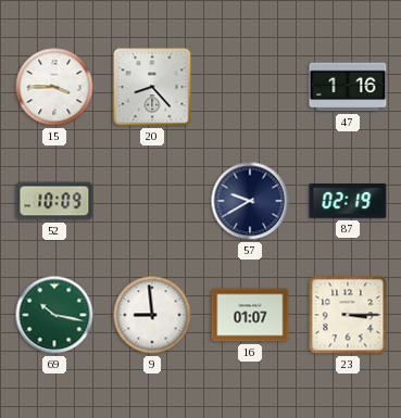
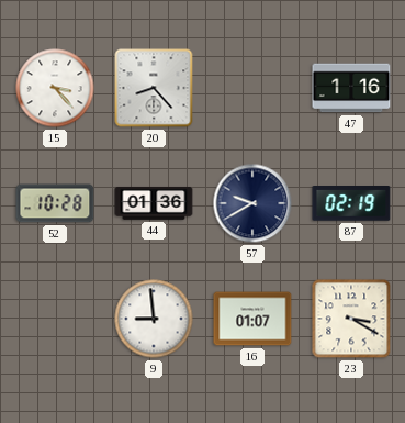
15: 3:45 -> 3:23
52: 10:09 -> 10:28
44: none -> 01:36
69: 10:17 -> none
23: 3:15 -> 3:20
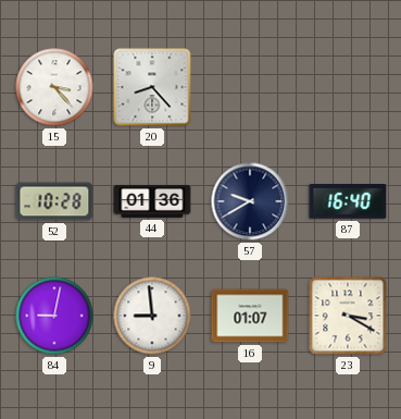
47: 1:16 -> none
87: 02:19 -> 16:40
84: none -> 9:02
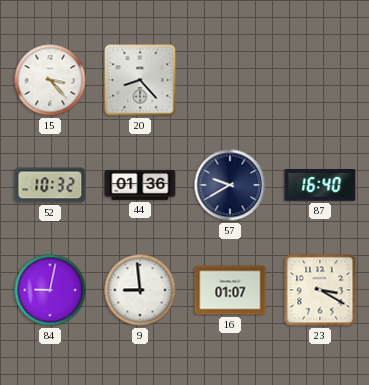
52: 10:28 -> 10:32
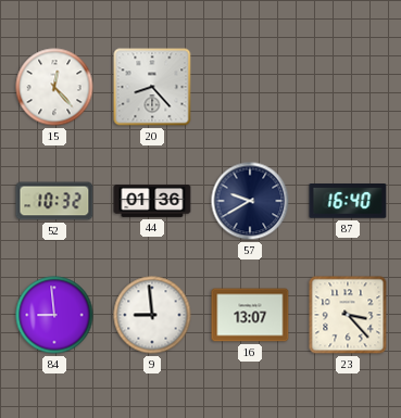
15: 3:23 -> 12:23
84: 9:02 -> 8:59
16: 01:07 -> 13:07
23: 3:20 -> 3:23
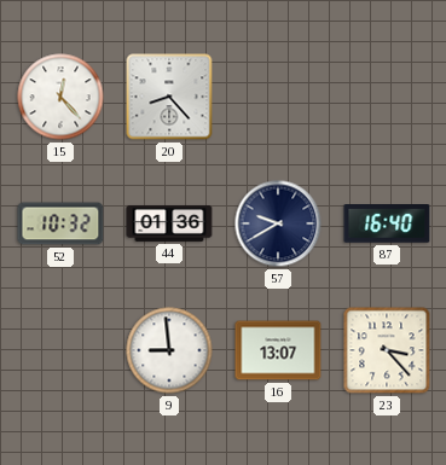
84: 8:59 -> none
